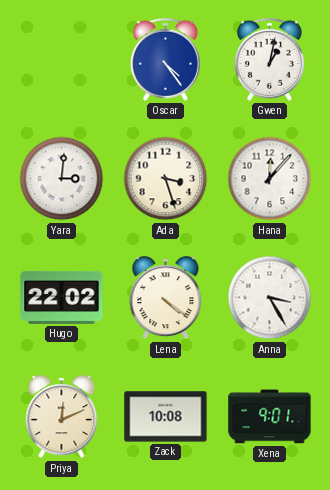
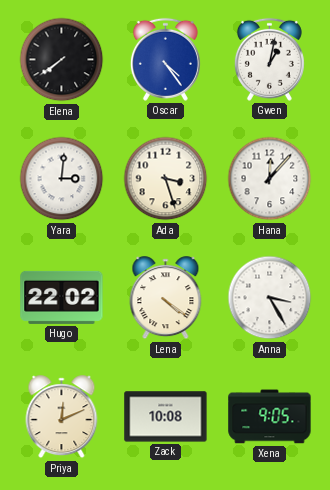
Elena: none -> 7:39
Xena: 9:01 -> 9:05
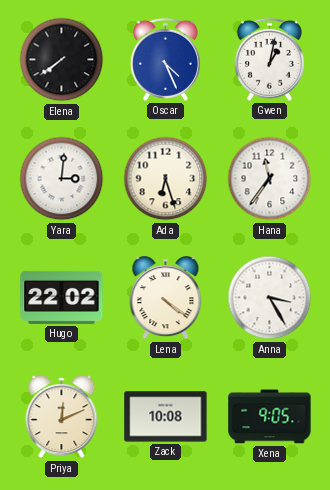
Oscar: 4:24 -> 4:26
Ada: 3:27 -> 6:27
Hana: 12:07 -> 11:36
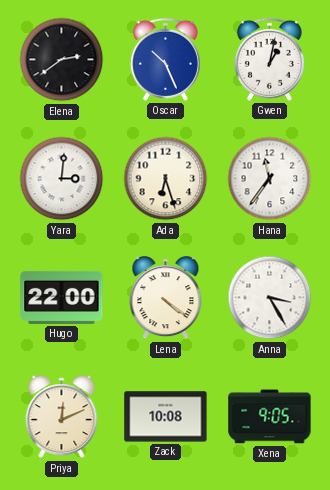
Elena: 7:39 -> 2:39
Oscar: 4:26 -> 10:26
Hugo: 22:02 -> 22:00
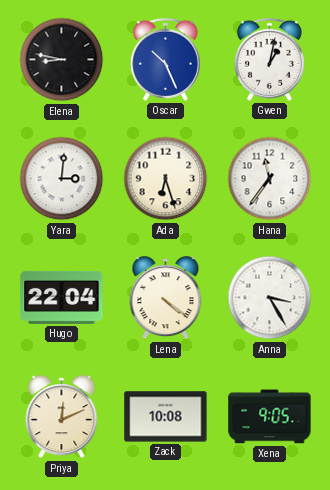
Elena: 2:39 -> 8:47
Hugo: 22:00 -> 22:04
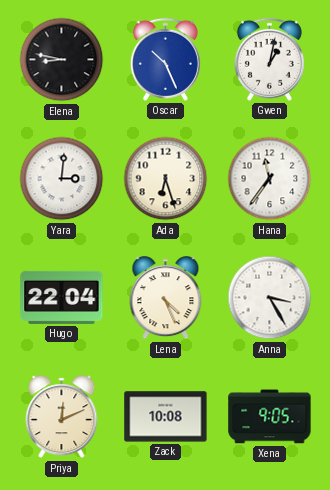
Lena: 4:21 -> 4:26
